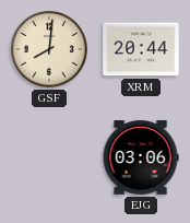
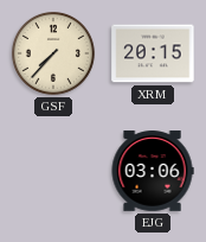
GSF: 8:01 -> 7:37
XRM: 20:44 -> 20:15
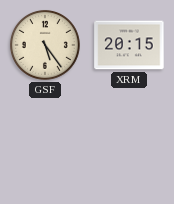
GSF: 7:37 -> 5:24
EJG: 03:06 -> none
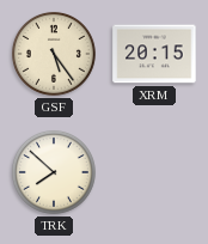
TRK: none -> 7:52
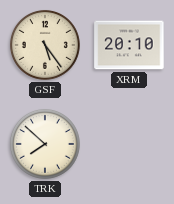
XRM: 20:15 -> 20:10
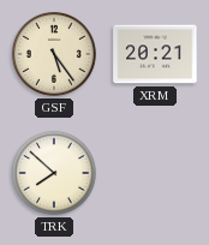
XRM: 20:10 -> 20:21
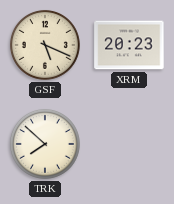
GSF: 5:24 -> 5:19
XRM: 20:21 -> 20:23
